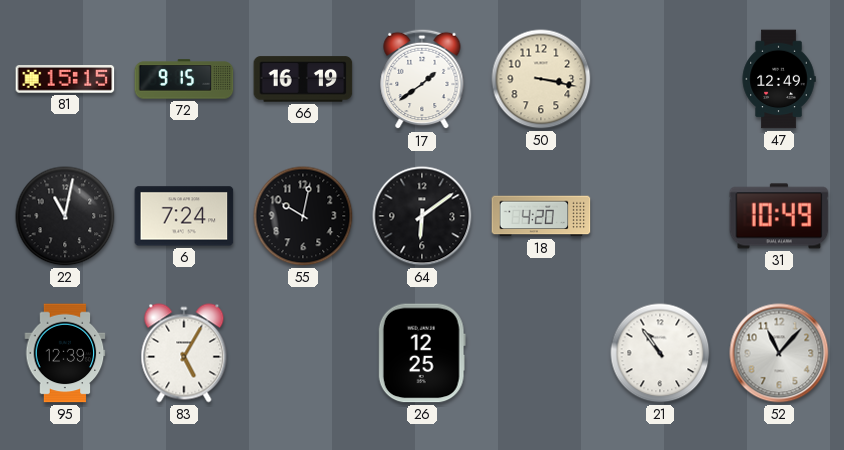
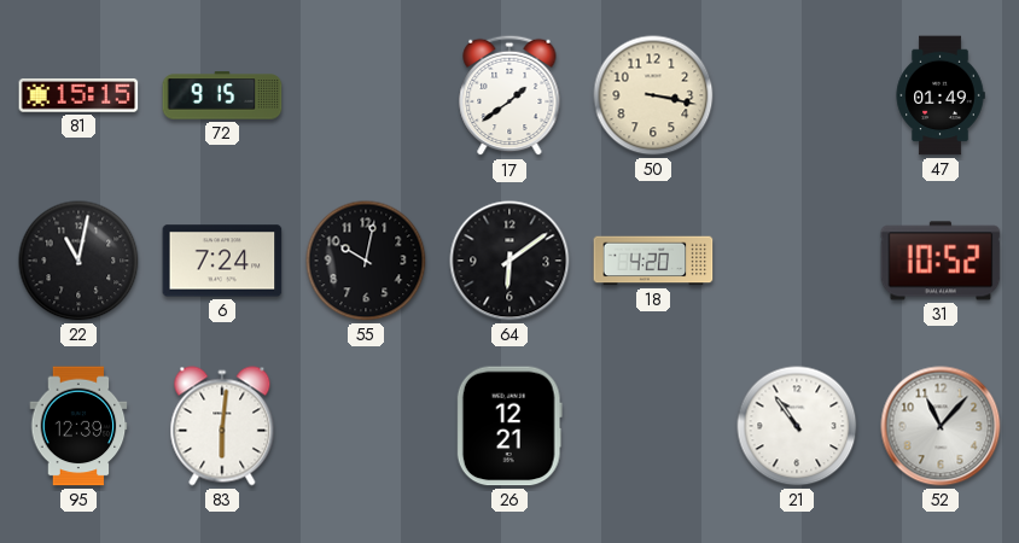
66: 16:19 -> none
47: 12:49 -> 01:49
31: 10:49 -> 10:52
83: 5:05 -> 6:01
26: 12:25 -> 12:21
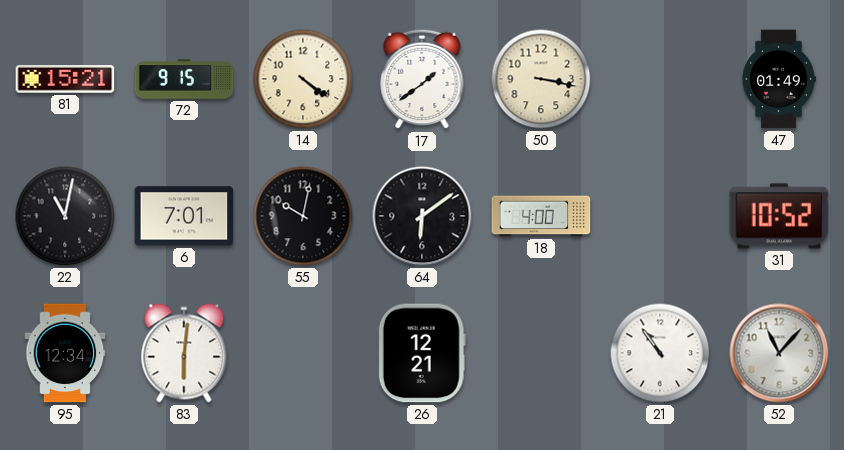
81: 15:15 -> 15:21
14: none -> 4:21
6: 7:24 -> 7:01
18: 4:20 -> 4:00
95: 12:39 -> 12:34
